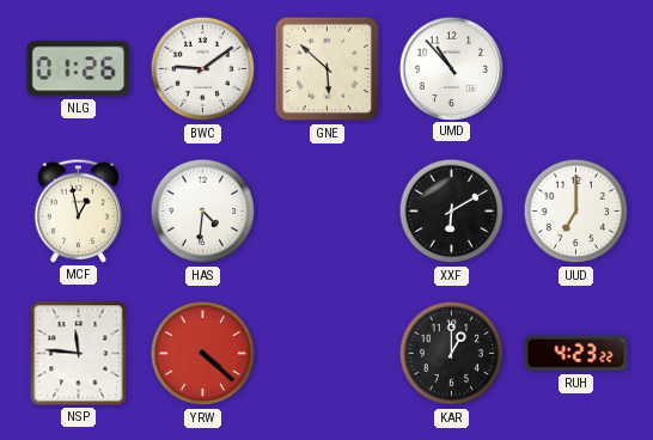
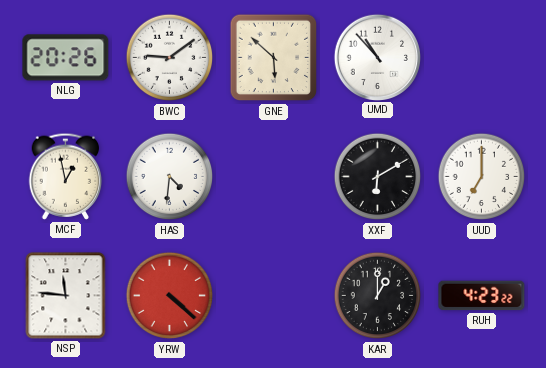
NLG: 01:26 -> 20:26
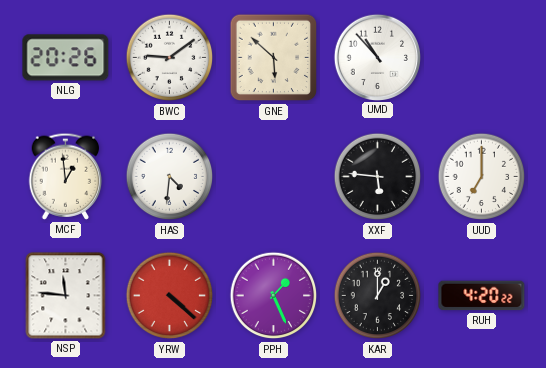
MCF: 12:58 -> 12:59
XXF: 6:10 -> 5:46
PPH: none -> 1:26
RUH: 4:23 -> 4:20
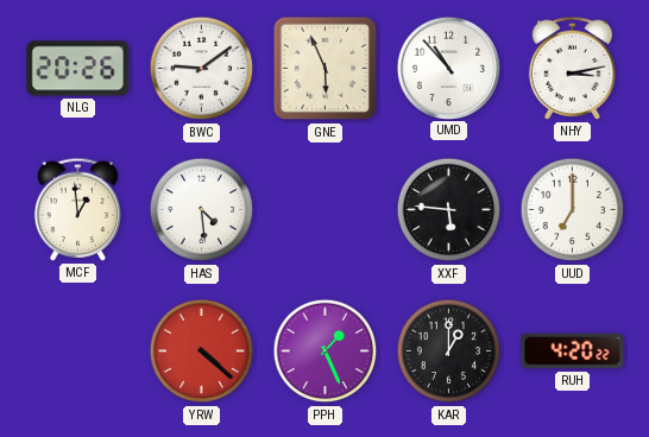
GNE: 5:52 -> 5:56
NHY: none -> 3:13
HAS: 4:31 -> 4:29
NSP: 11:46 -> none
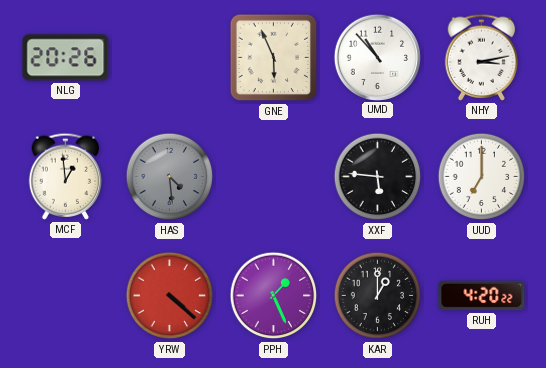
BWC: 9:09 -> none
HAS dial: white -> grey
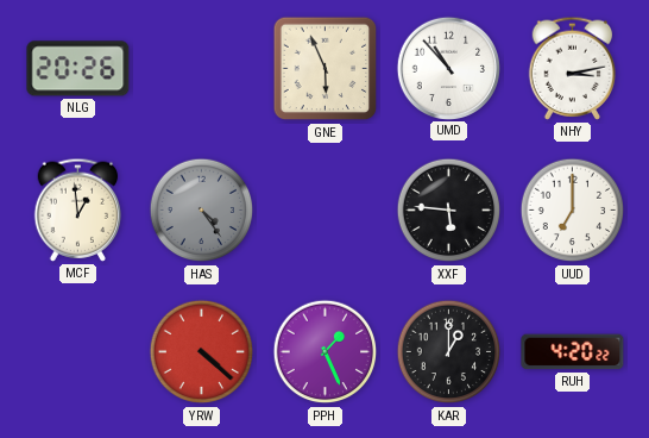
HAS: 4:29 -> 4:24
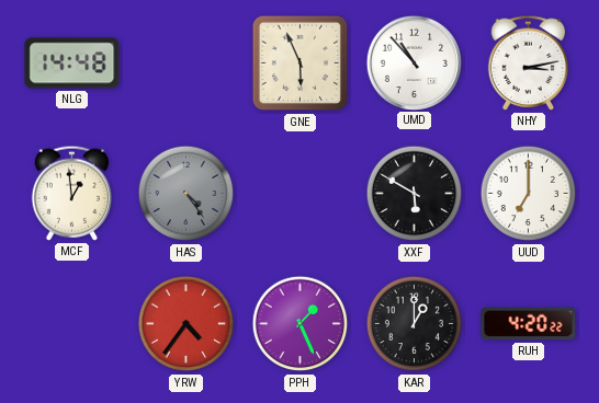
NLG: 20:26 -> 14:48
XXF: 5:46 -> 5:50
YRW: 4:22 -> 4:36
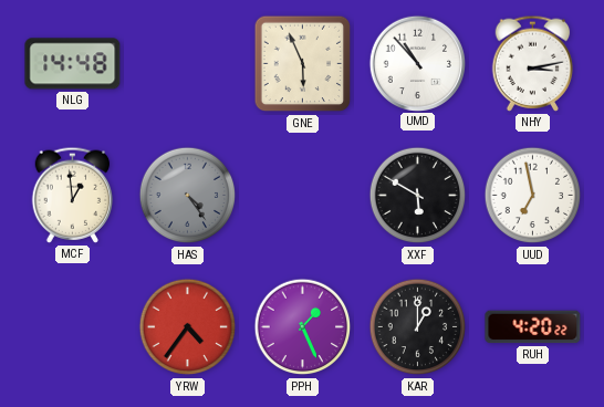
UUD: 7:00 -> 6:58
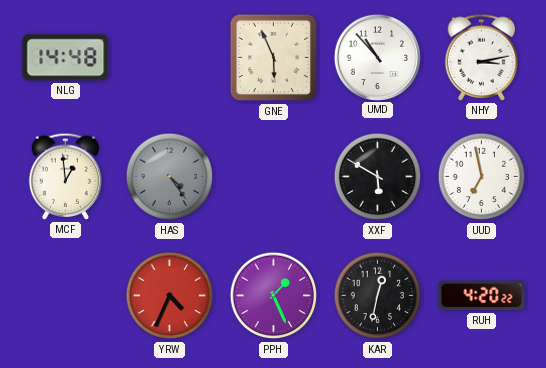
YRW: 4:36 -> 4:34
KAR: 1:00 -> 12:32
